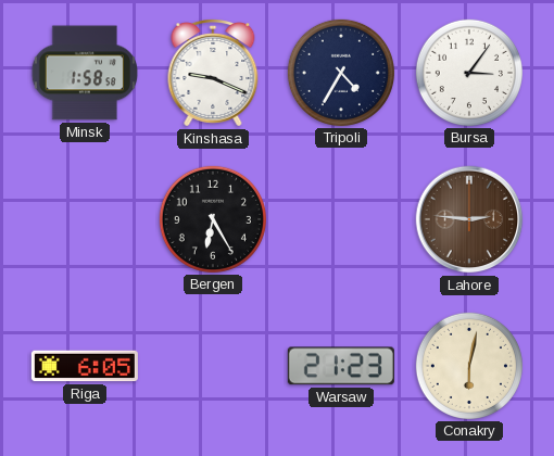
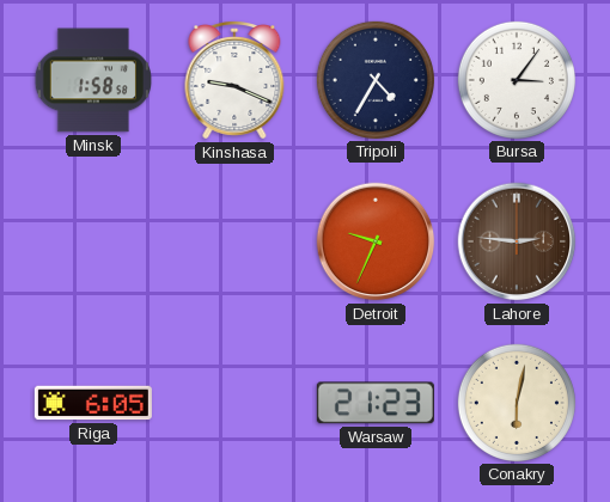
Bergen: 6:25 -> none
Detroit: none -> 9:34
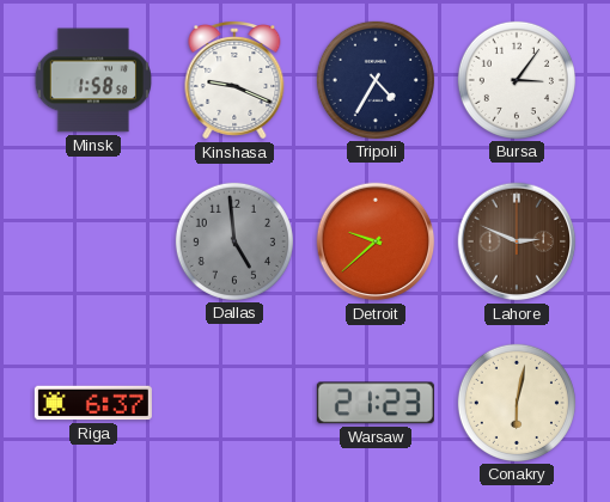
Dallas: none -> 4:59
Detroit: 9:34 -> 9:38
Lahore: 2:46 -> 2:49
Riga: 6:05 -> 6:37
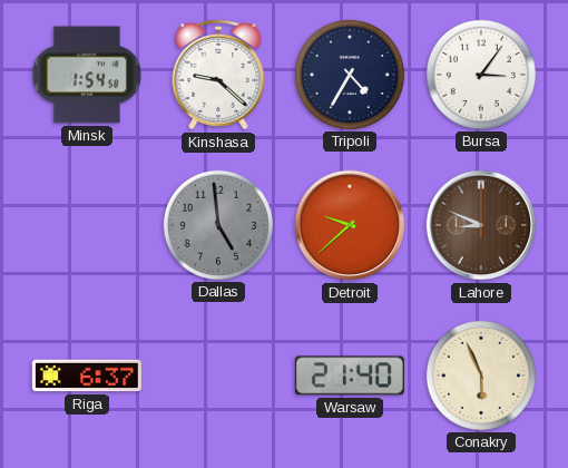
Minsk: 1:58 -> 1:54
Kinshasa: 9:19 -> 9:22
Lahore: 2:49 -> 8:49
Warsaw: 21:23 -> 21:40
Conakry: 6:02 -> 5:56
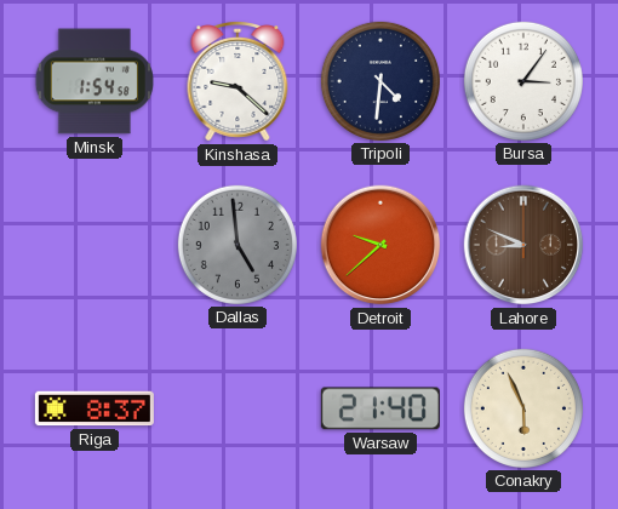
Tripoli: 4:35 -> 4:31
Riga: 6:37 -> 8:37
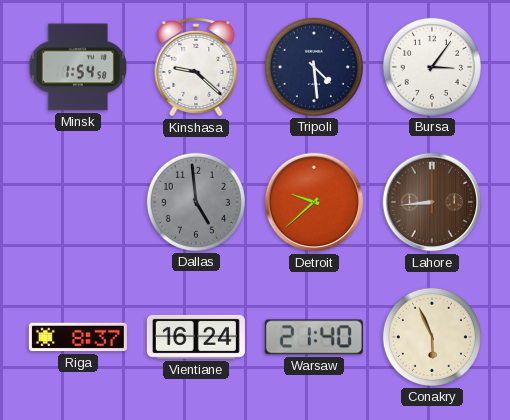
Tripoli: 4:31 -> 4:29
Lahore: 8:49 -> 8:44
Vientiane: none -> 16:24
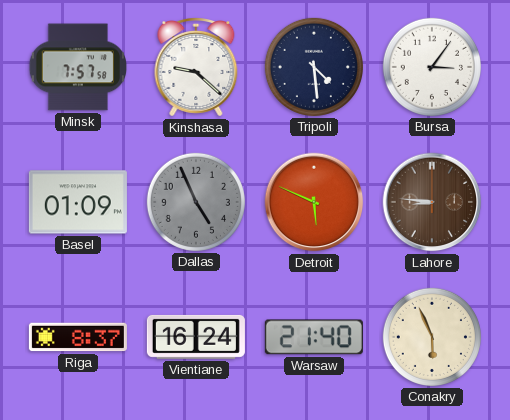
Minsk: 1:54 -> 7:57
Basel: none -> 01:09
Dallas: 4:59 -> 4:56
Detroit: 9:38 -> 5:49
Lahore: 8:44 -> 8:46
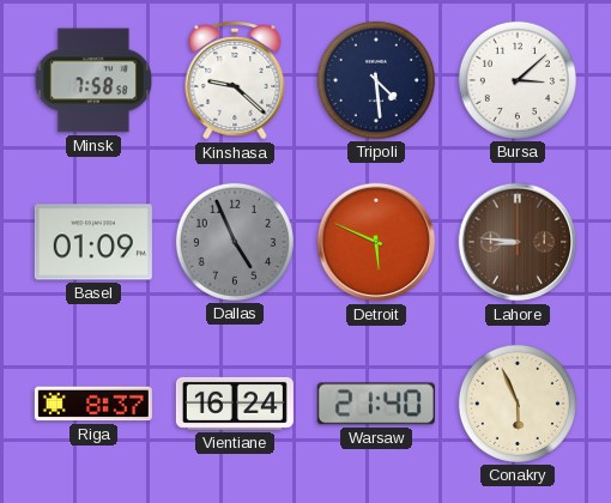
Minsk: 7:57 -> 7:58
Bursa: 3:06 -> 3:08
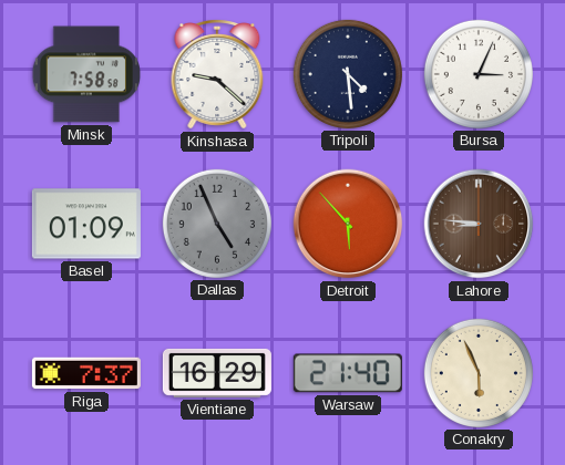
Bursa: 3:08 -> 3:04
Detroit: 5:49 -> 5:53
Riga: 8:37 -> 7:37
Vientiane: 16:24 -> 16:29
